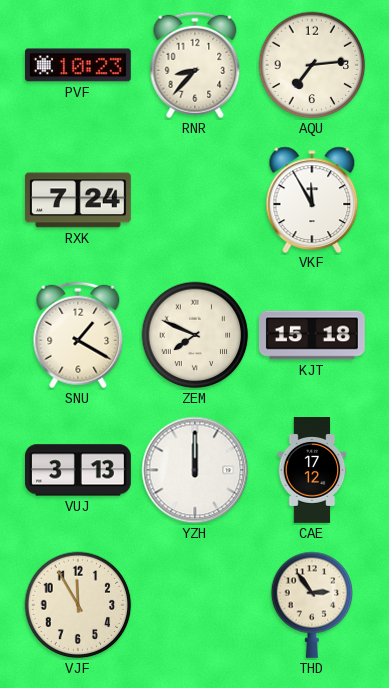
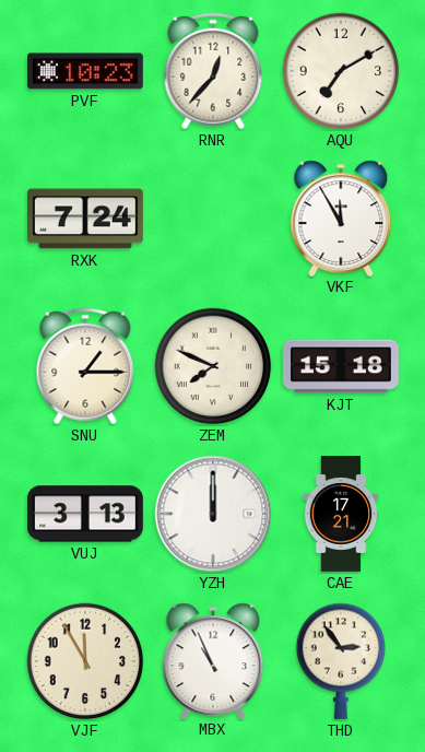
RNR: 8:37 -> 12:37
AQU: 7:14 -> 7:10
SNU: 1:20 -> 1:15
CAE: 17:12 -> 17:21
MBX: none -> 10:56
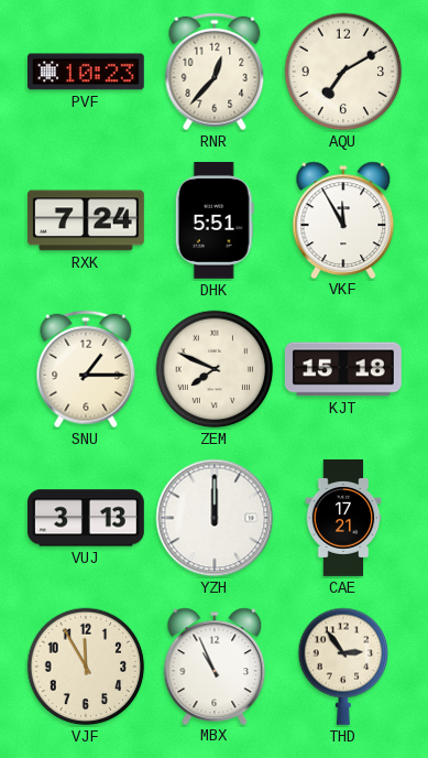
DHK: none -> 5:51
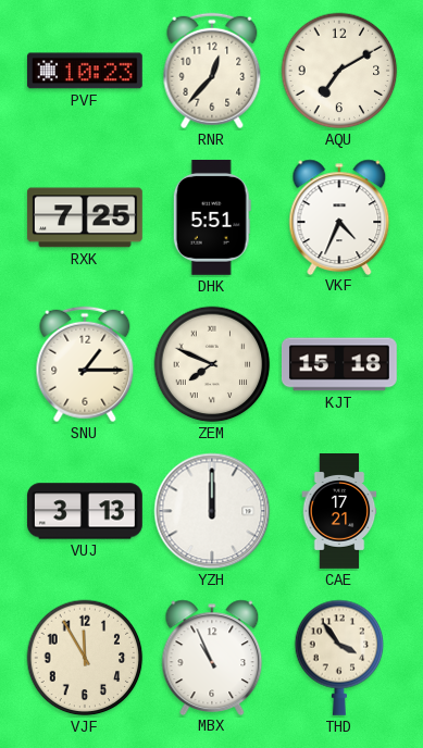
RXK: 7:24 -> 7:25
VKF: 11:55 -> 4:34
THD: 2:54 -> 3:54
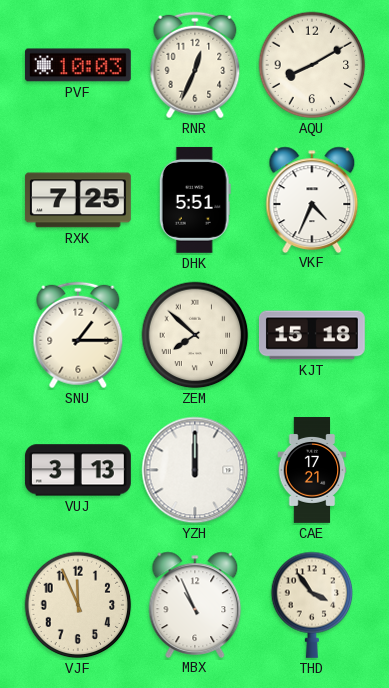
PVF: 10:23 -> 10:03
RNR: 12:37 -> 12:34
AQU: 7:10 -> 8:10
ZEM: 7:49 -> 7:52
VJF: 11:55 -> 11:56
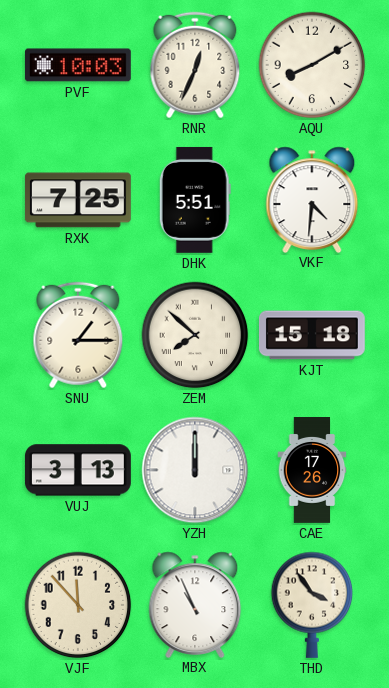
VKF: 4:34 -> 4:31
CAE: 17:21 -> 17:26
VJF: 11:56 -> 11:53
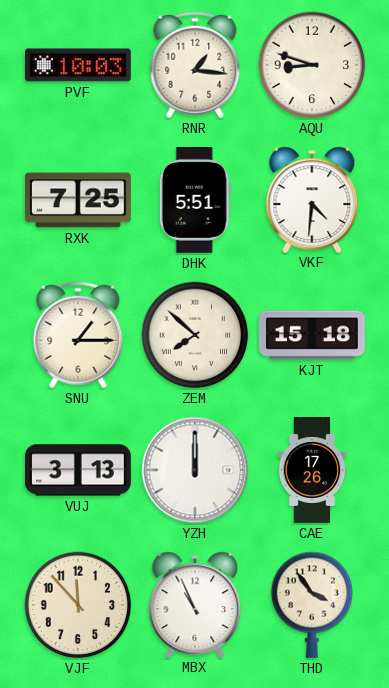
RNR: 12:34 -> 1:16
AQU: 8:10 -> 8:48
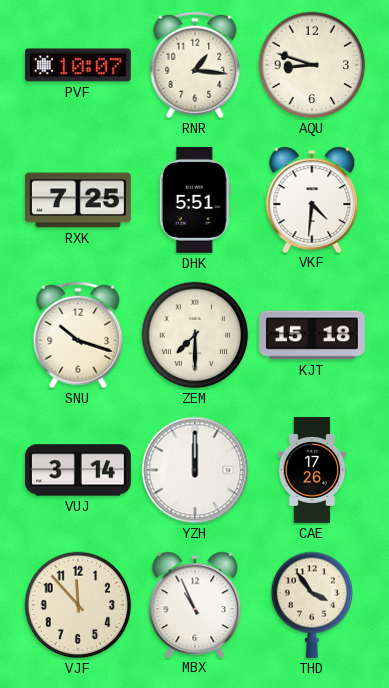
PVF: 10:03 -> 10:07
SNU: 1:15 -> 10:18
ZEM: 7:52 -> 7:30
VUJ: 3:13 -> 3:14
